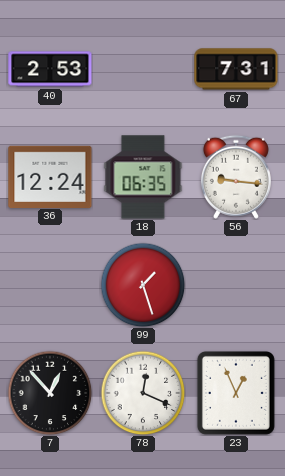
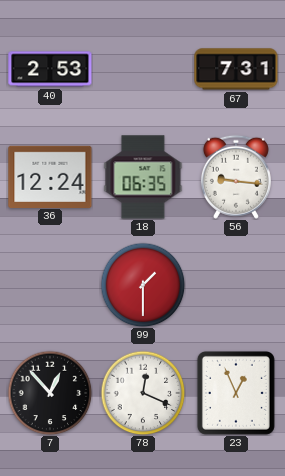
99: 1:27 -> 1:30
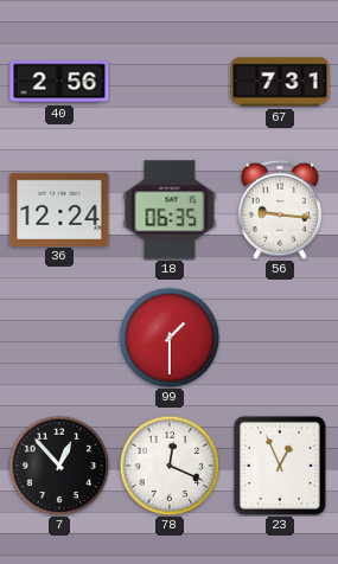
40: 2:53 -> 2:56
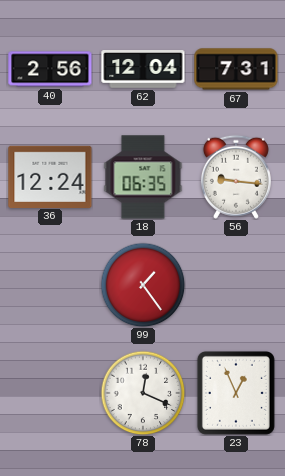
62: none -> 12:04
99: 1:30 -> 1:24
7: 12:53 -> none
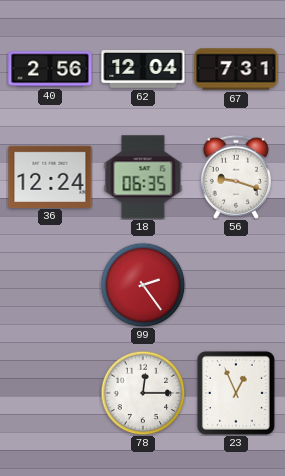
56: 9:16 -> 9:18
99: 1:24 -> 2:24
78: 12:19 -> 12:15
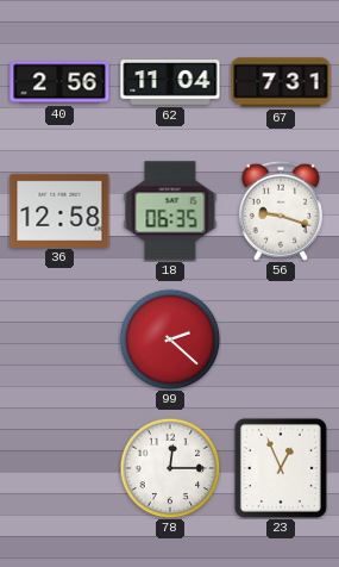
62: 12:04 -> 11:04
36: 12:24 -> 12:58
99: 2:24 -> 2:22
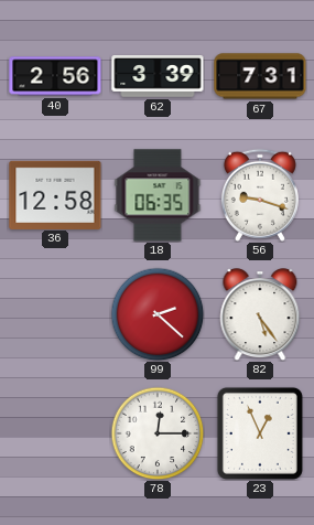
62: 11:04 -> 3:39
82: none -> 5:24
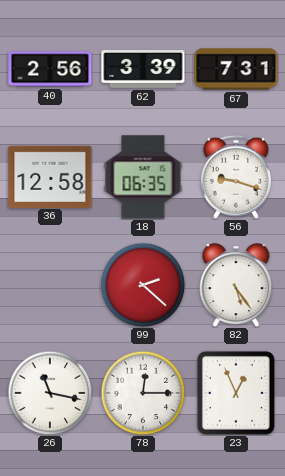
26: none -> 11:17
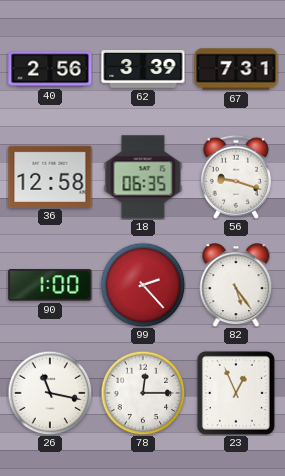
90: none -> 1:00
99: 2:22 -> 2:23
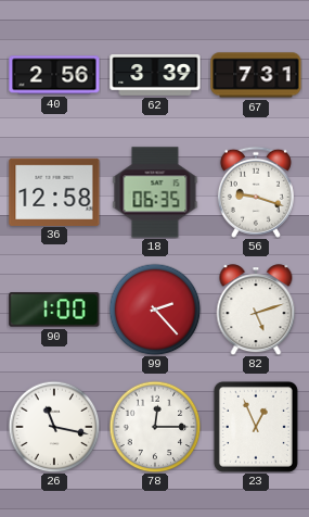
82: 5:24 -> 5:12
